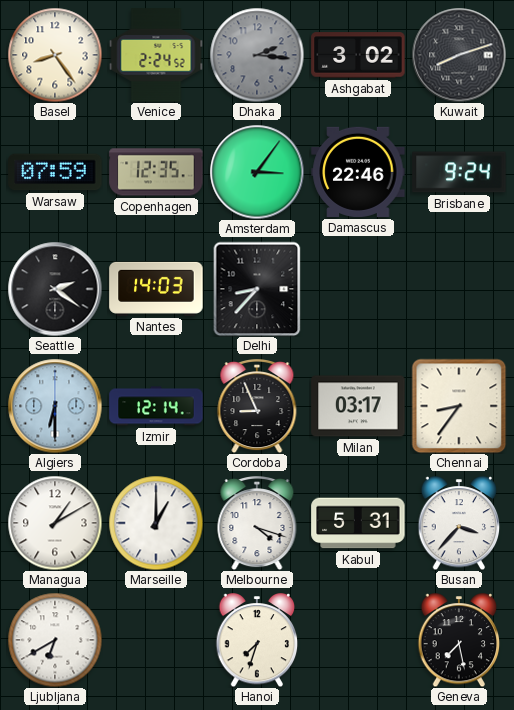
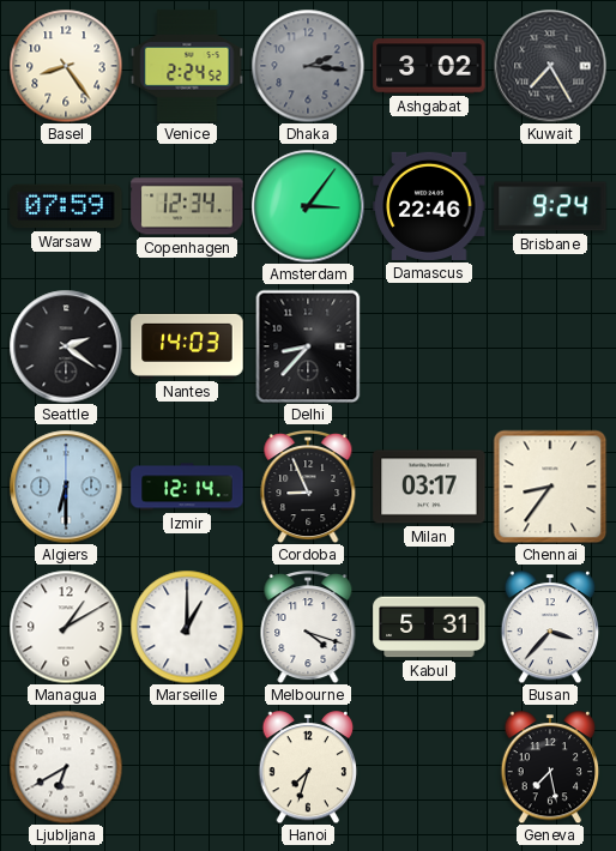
Kuwait: 8:12 -> 7:25
Copenhagen: 12:35 -> 12:34
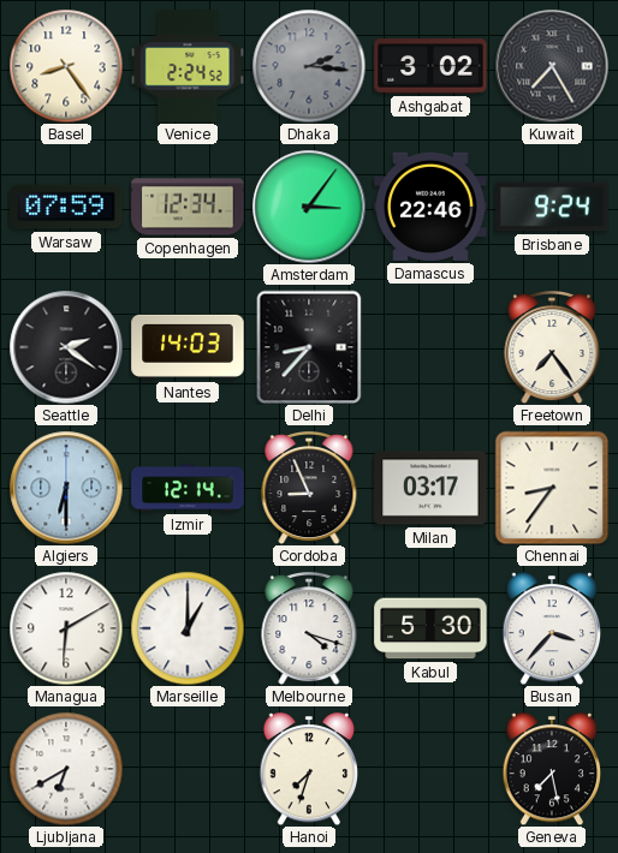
Freetown: none -> 7:24
Managua: 1:10 -> 6:10
Kabul: 5:31 -> 5:30
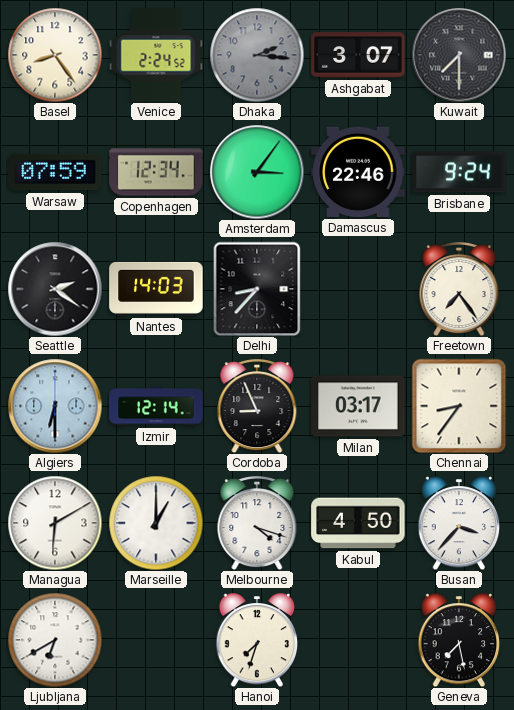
Ashgabat: 3:02 -> 3:07
Kuwait: 7:25 -> 7:30
Kabul: 5:30 -> 4:50
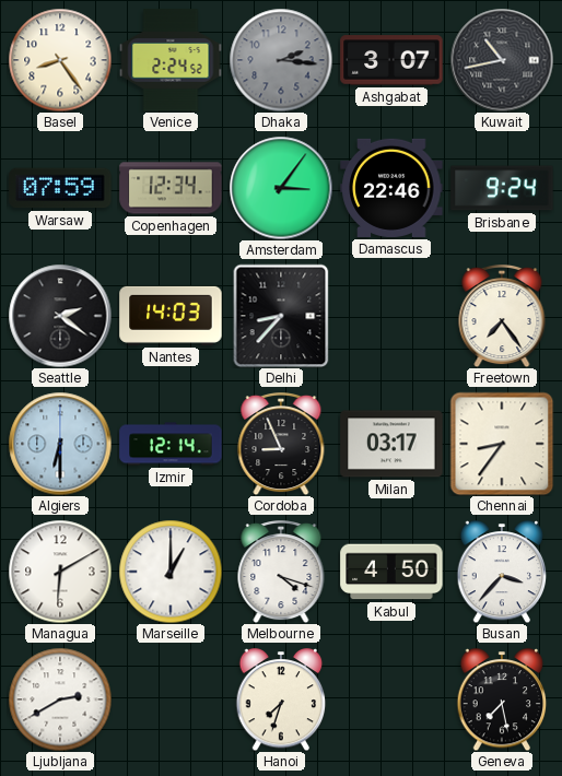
Kuwait: 7:30 -> 10:43
Ljubljana: 6:40 -> 2:40
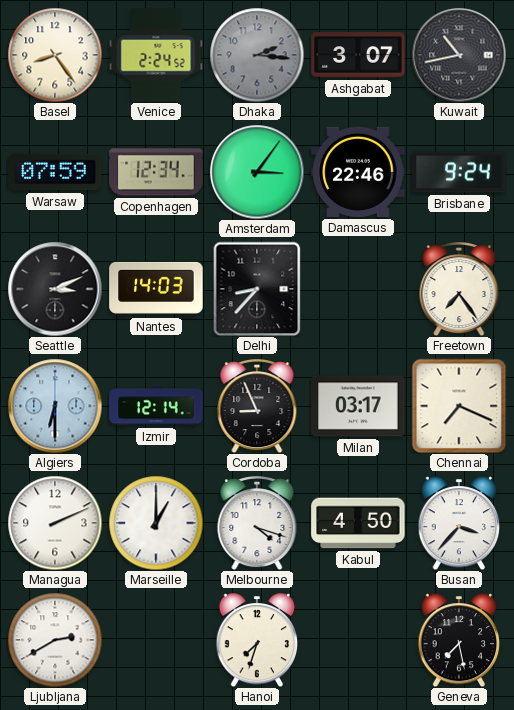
Seattle: 2:21 -> 3:11
Chennai: 8:36 -> 7:19
Managua: 6:10 -> 2:11
